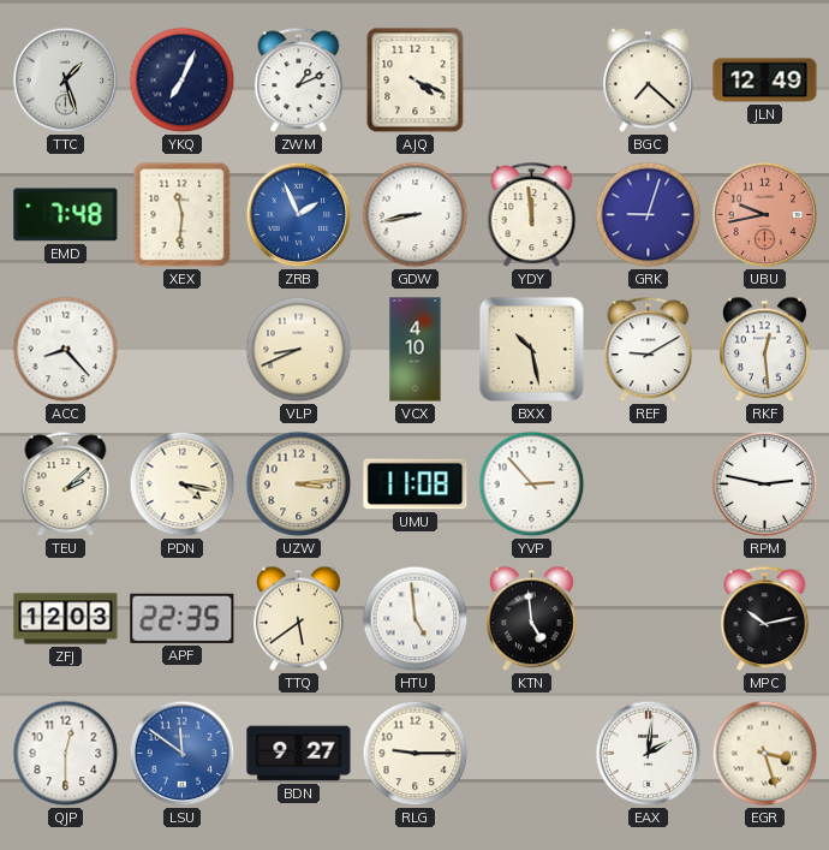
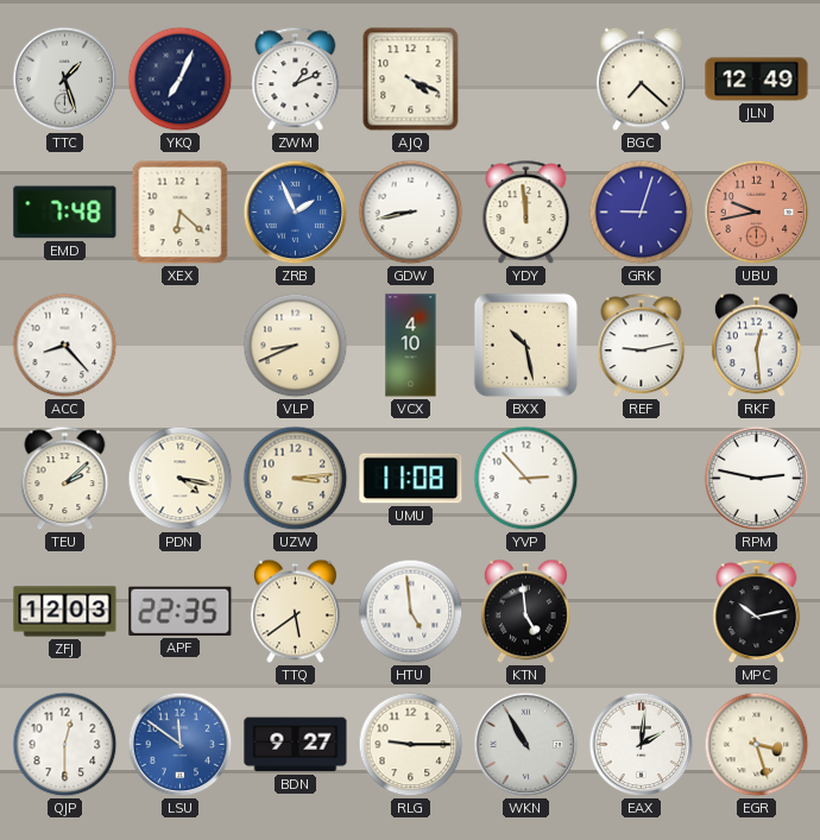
XEX: 11:31 -> 6:22
REF: 9:10 -> 9:13
WKN: none -> 10:55
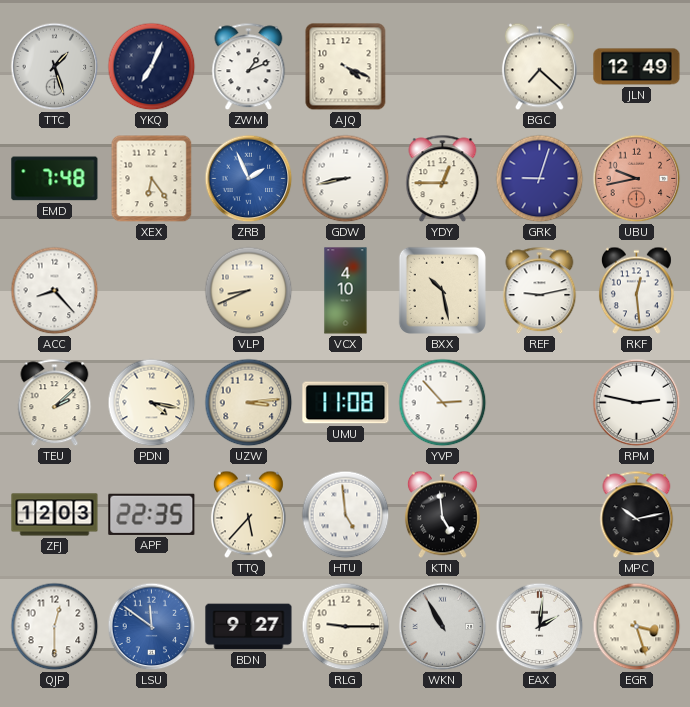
XEX: 6:22 -> 6:24
YDY: 11:59 -> 12:45
TTQ: 5:39 -> 5:37
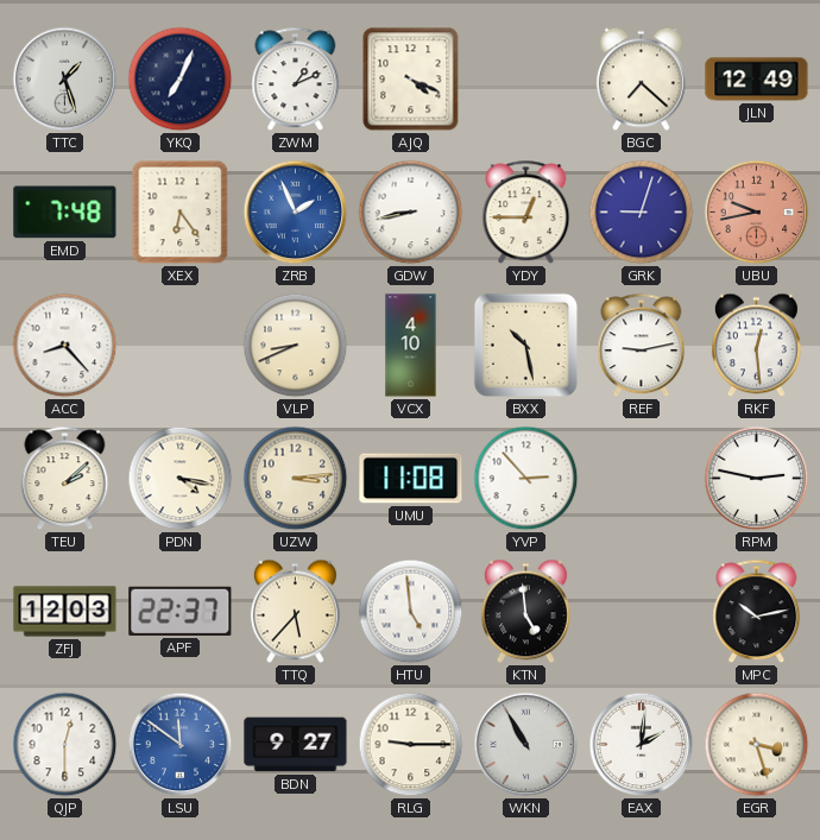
APF: 22:35 -> 22:37
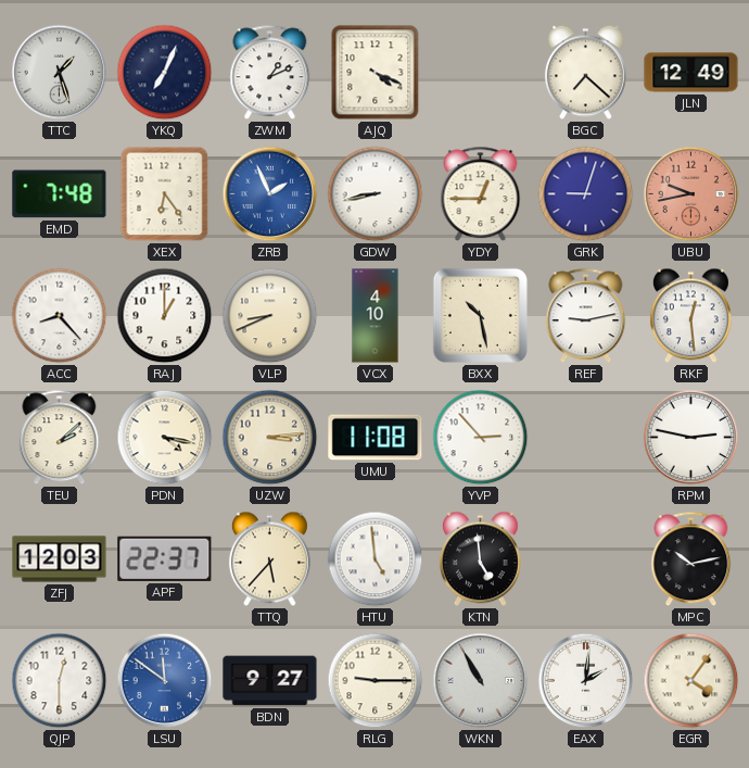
RAJ: none -> 1:00
EGR: 3:27 -> 4:06
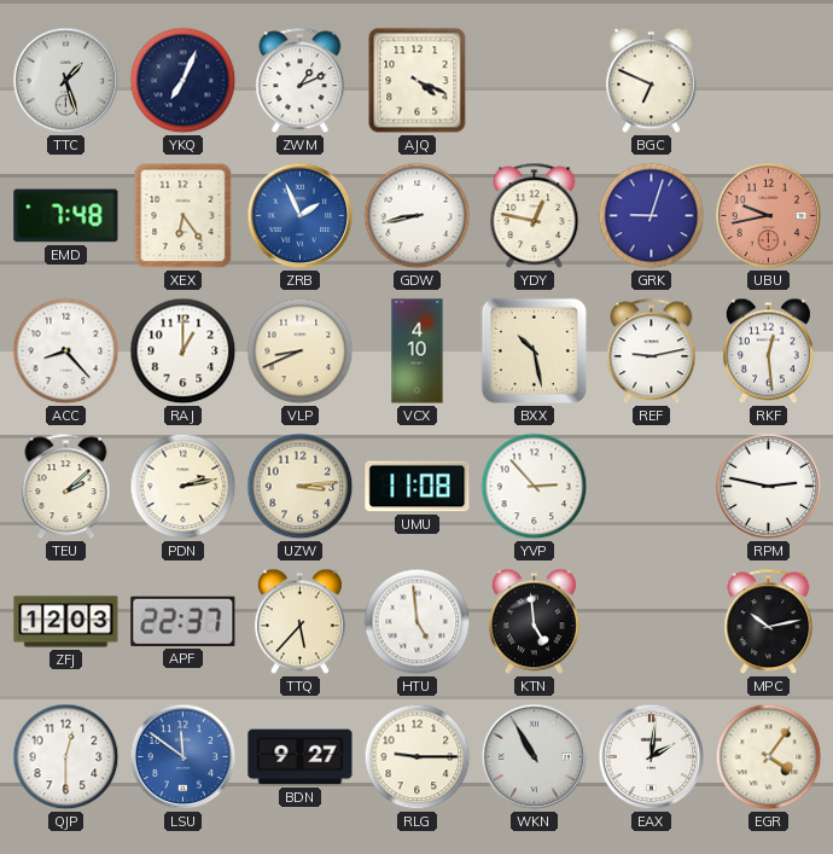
BGC: 7:22 -> 6:49
JLN: 12:49 -> none
YDY: 12:45 -> 12:47
PDN: 4:17 -> 2:13
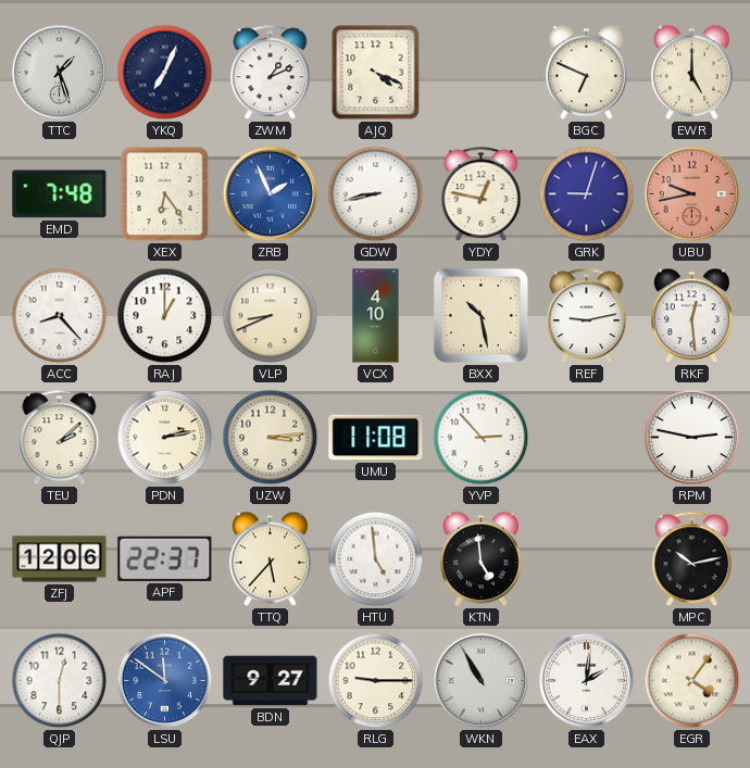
EWR: none -> 5:00
ZFJ: 12:03 -> 12:06
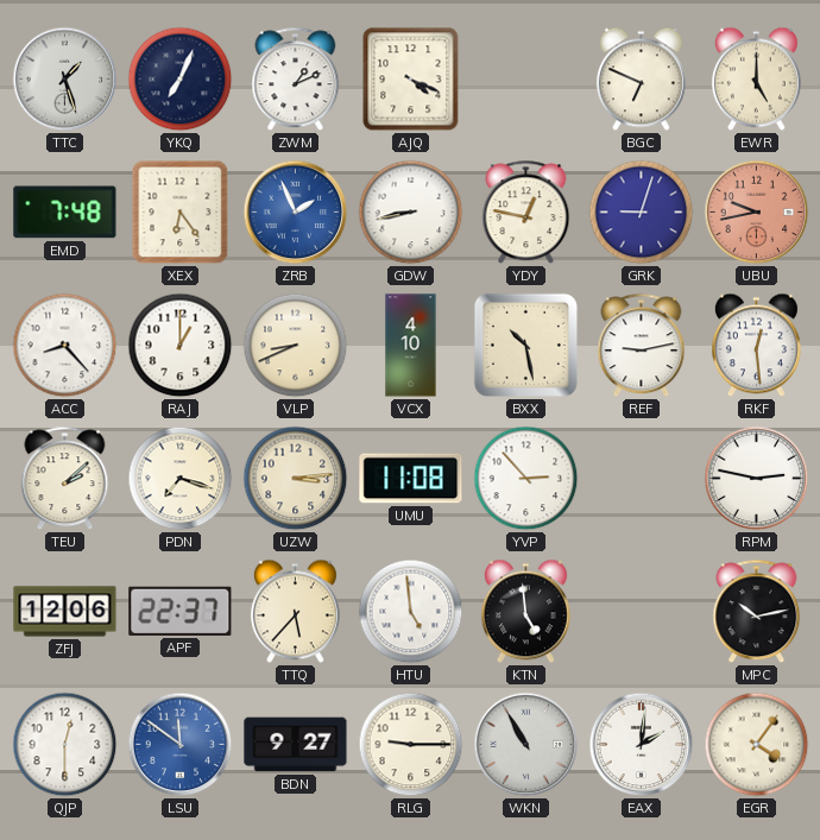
PDN: 2:13 -> 7:18
